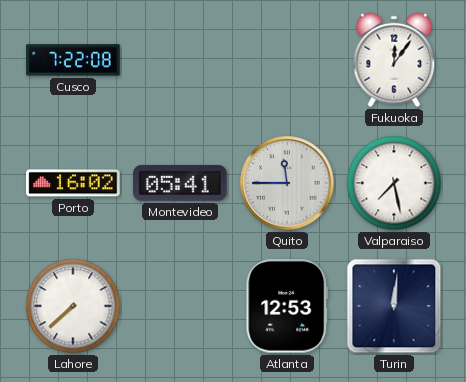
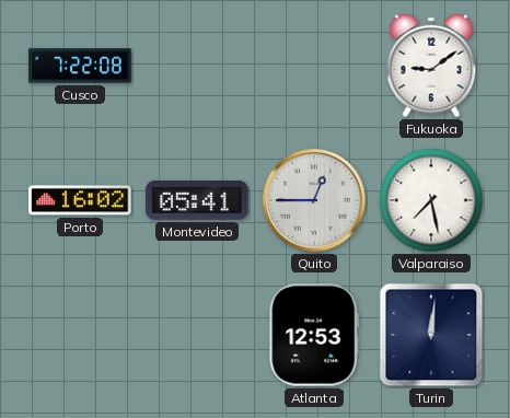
Fukuoka: 12:06 -> 9:09
Quito: 11:45 -> 12:45
Lahore: 7:38 -> none
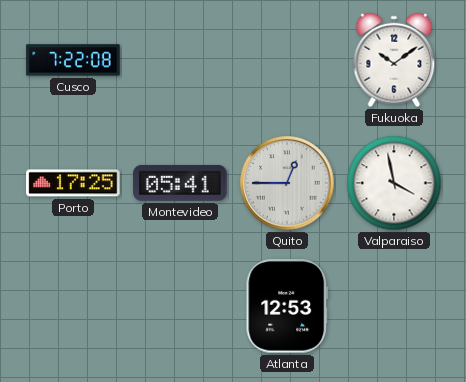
Fukuoka: 9:09 -> 10:09
Porto: 16:02 -> 17:25
Valparaiso: 7:28 -> 3:58
Turin: 12:01 -> none
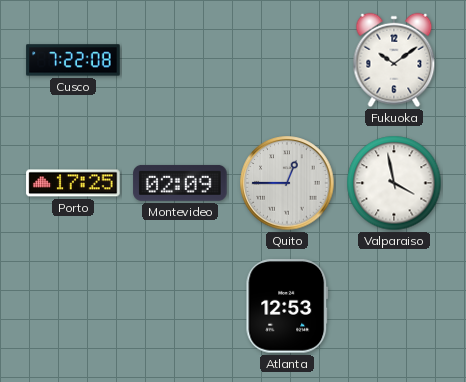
Montevideo: 05:41 -> 02:09
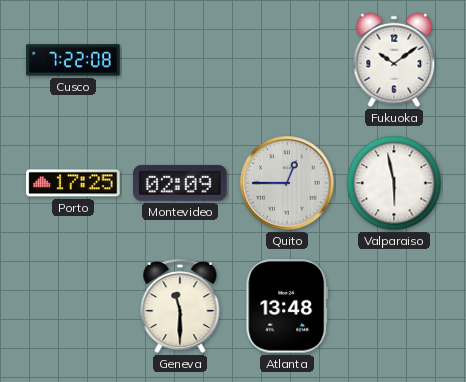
Valparaiso: 3:58 -> 5:58
Geneva: none -> 11:30
Atlanta: 12:53 -> 13:48
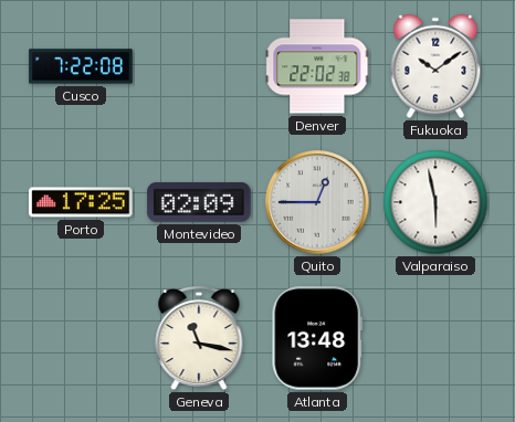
Denver: none -> 22:02
Geneva: 11:30 -> 11:17
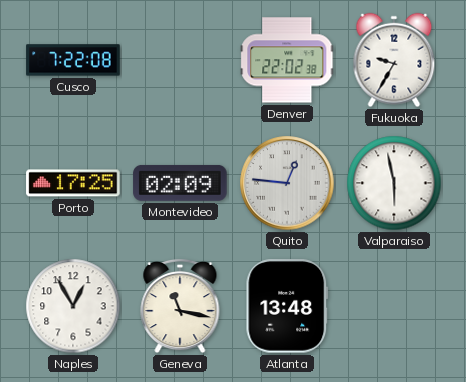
Fukuoka: 10:09 -> 9:35
Quito: 12:45 -> 12:46
Naples: none -> 12:55
